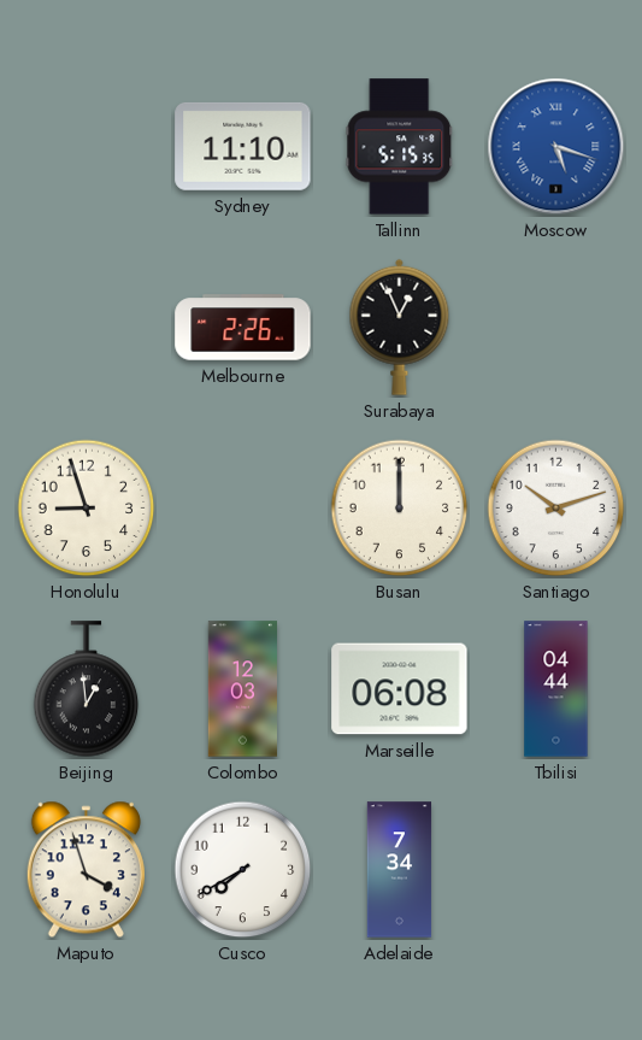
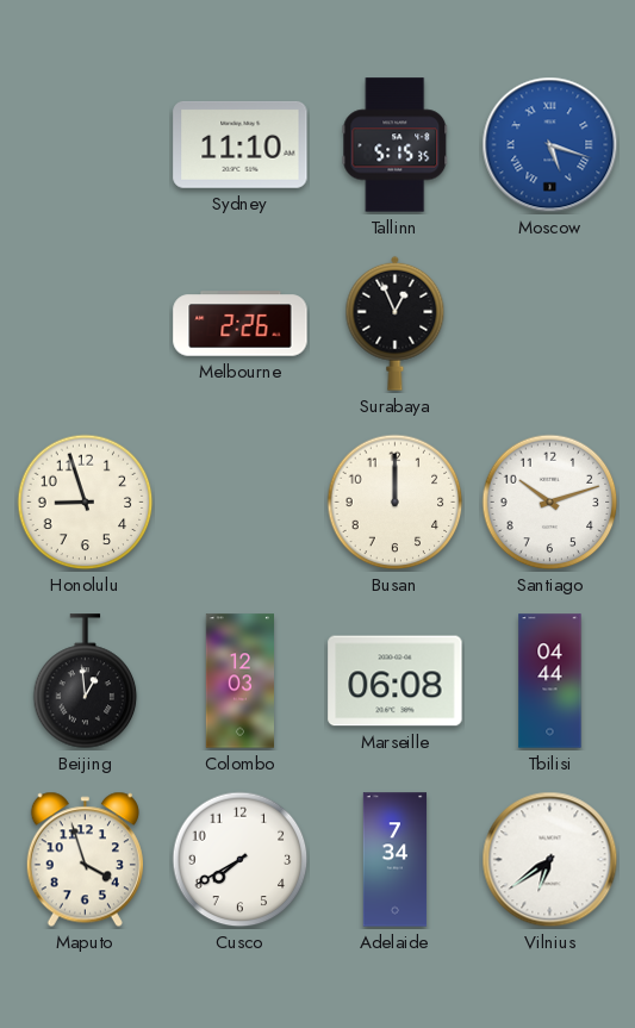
Vilnius: none -> 6:39
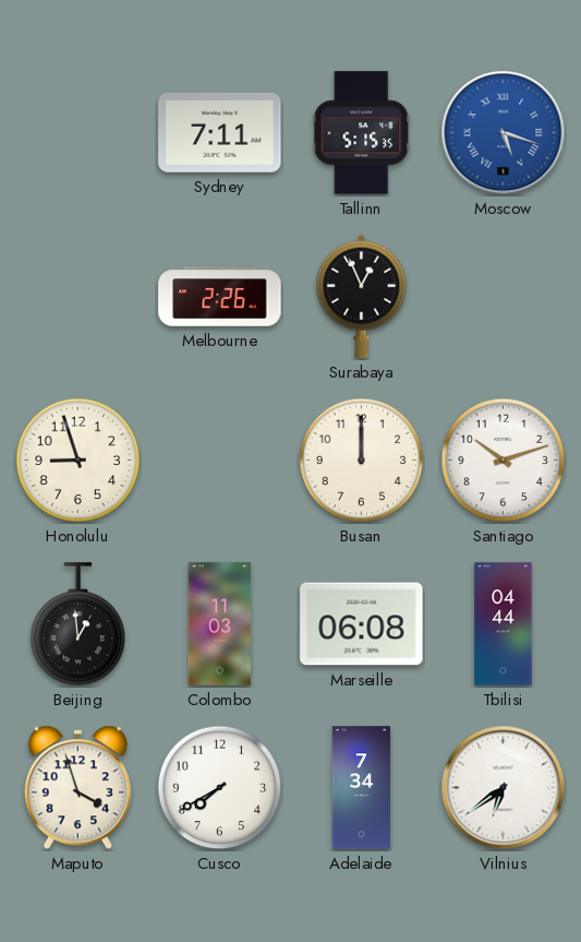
Sydney: 11:10 -> 7:11
Colombo: 12:03 -> 11:03
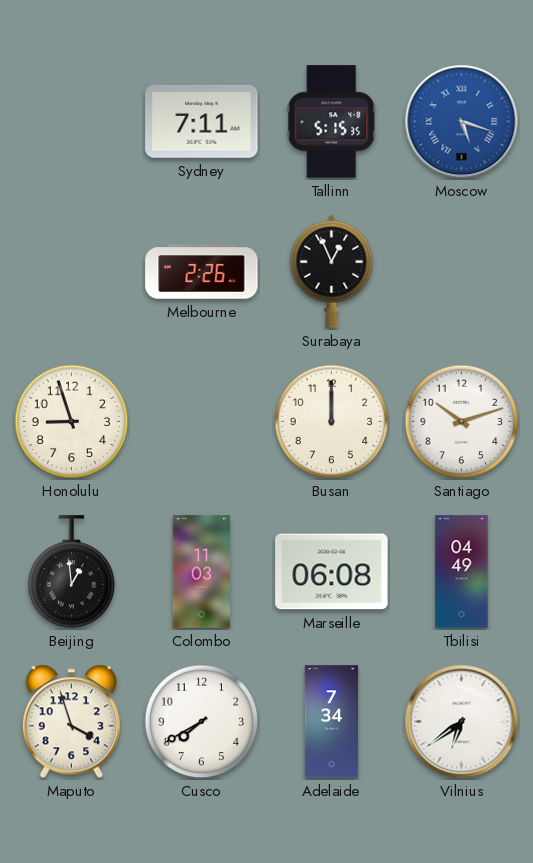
Tbilisi: 04:44 -> 04:49
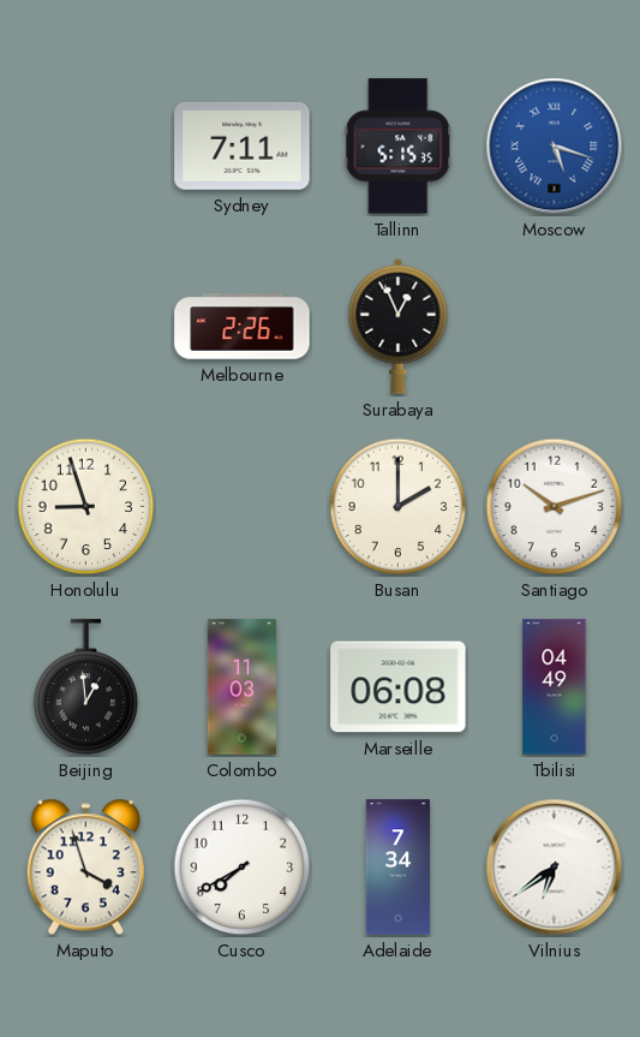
Busan: 12:00 -> 2:00
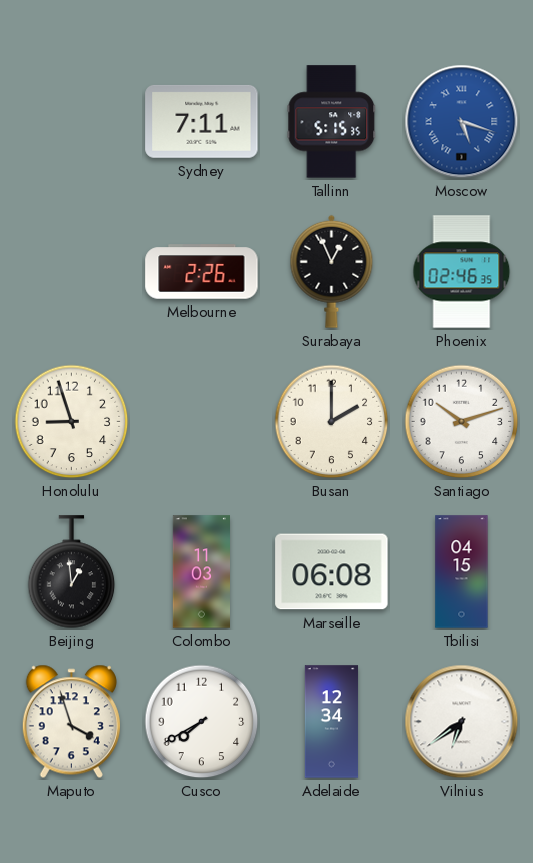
Phoenix: none -> 02:46
Tbilisi: 04:49 -> 04:15
Adelaide: 7:34 -> 12:34
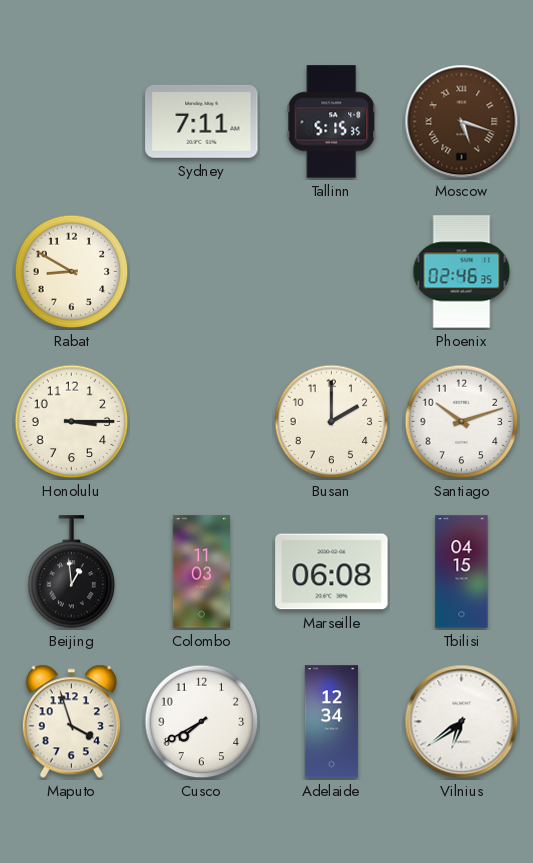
Moscow dial: blue -> brown
Rabat: none -> 8:50
Melbourne: 2:26 -> none
Surabaya: 12:56 -> none
Honolulu: 8:57 -> 3:15
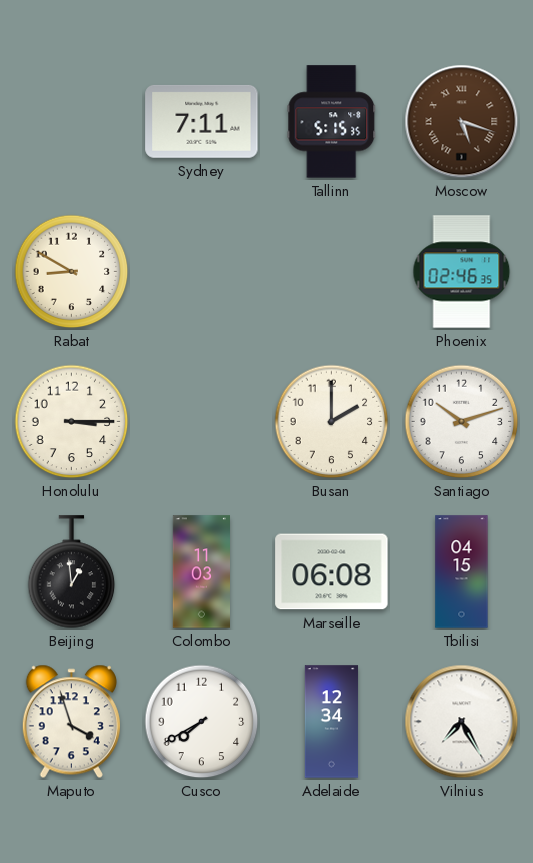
Vilnius: 6:39 -> 7:25
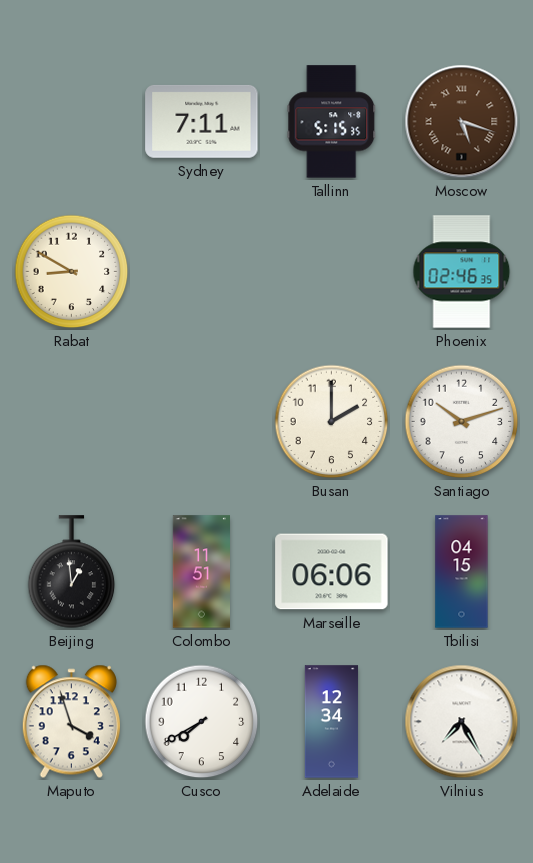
Honolulu: 3:15 -> none
Colombo: 11:03 -> 11:51
Marseille: 06:08 -> 06:06
